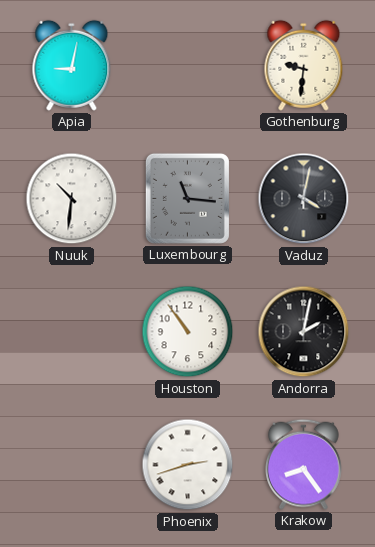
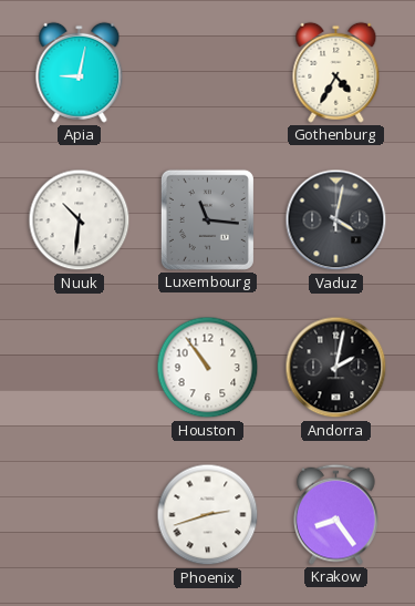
Gothenburg: 9:31 -> 4:35
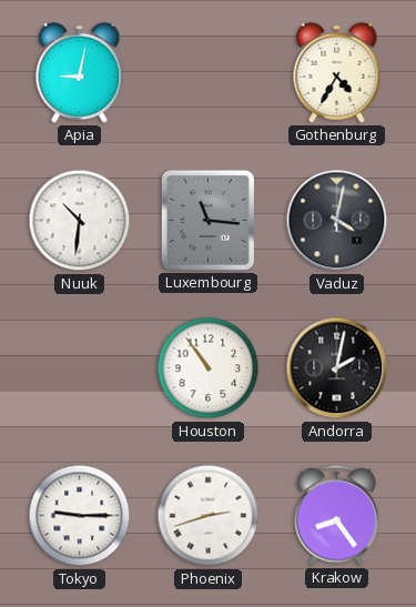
Tokyo: none -> 9:15
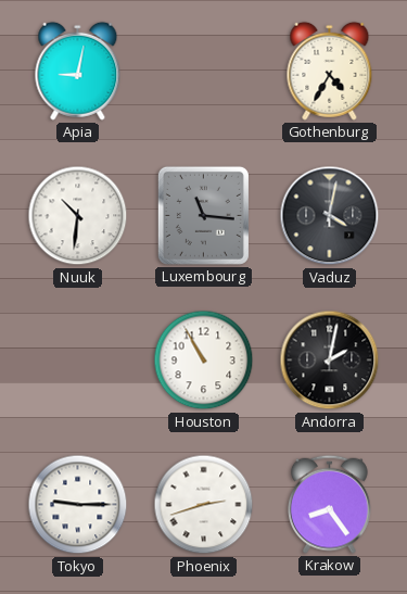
Houston: 10:54 -> 10:55
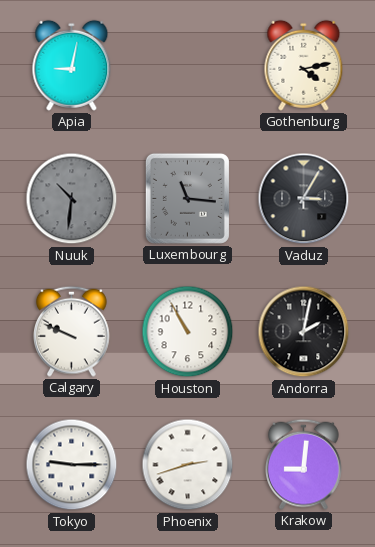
Gothenburg: 4:35 -> 4:13
Nuuk dial: white -> grey
Vaduz: 4:02 -> 3:05
Calgary: none -> 9:49
Krakow: 8:24 -> 9:01
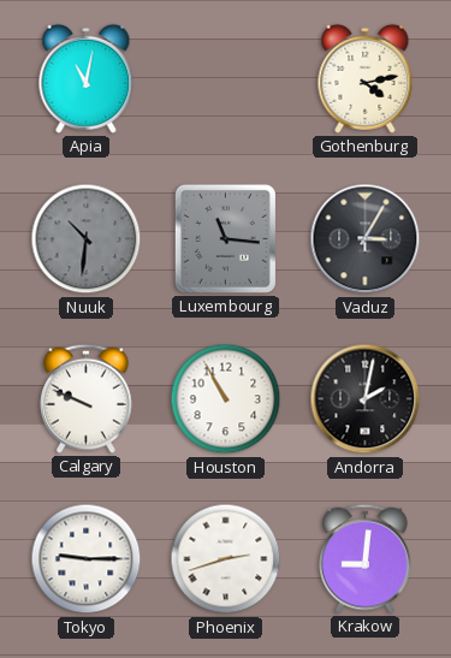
Apia: 9:02 -> 11:02
